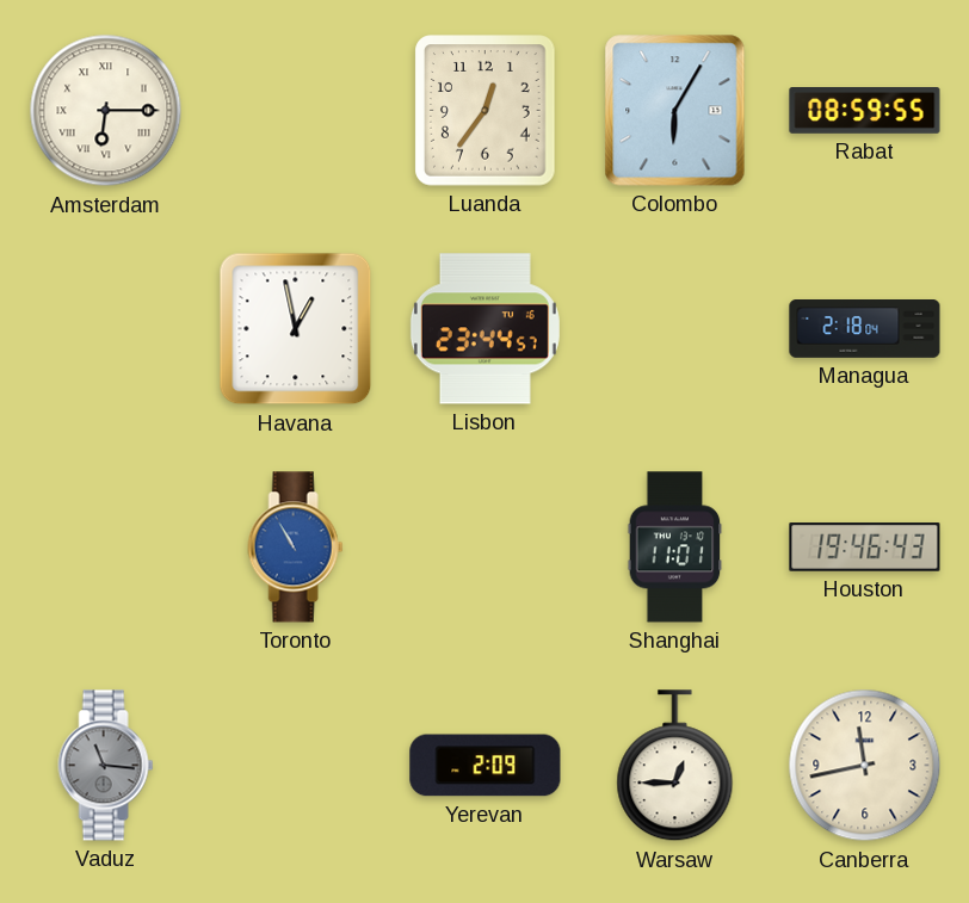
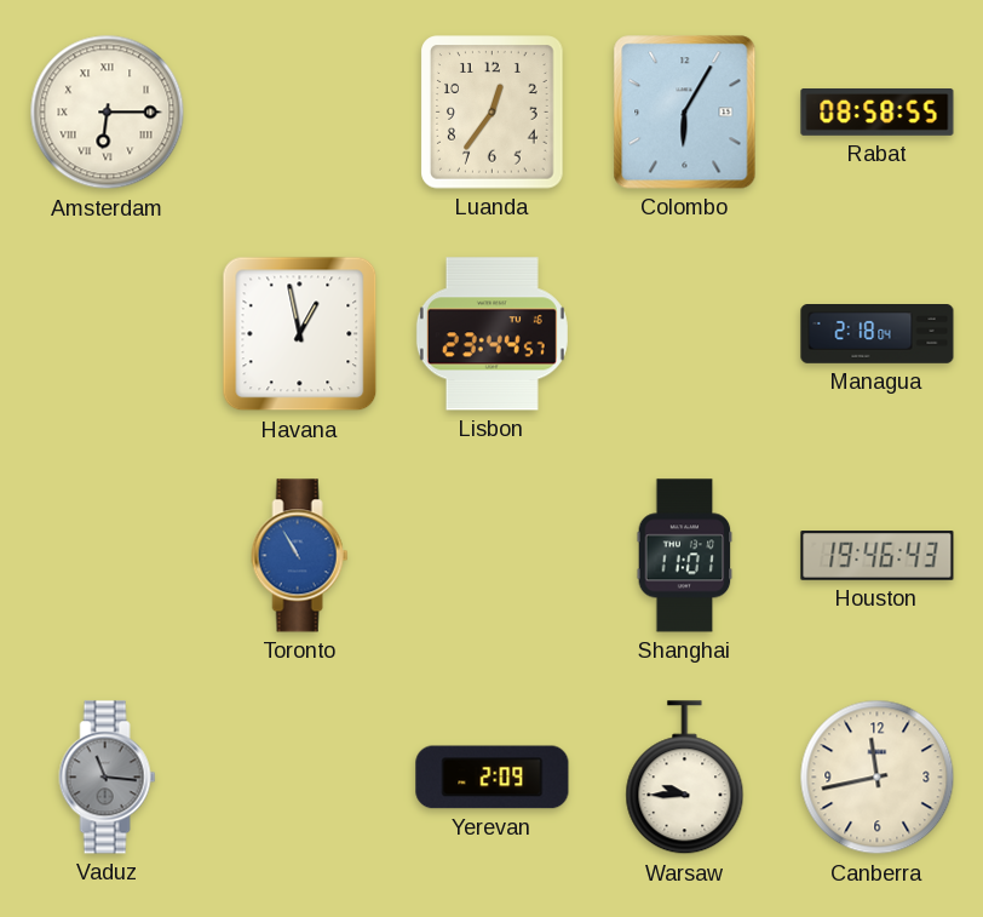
Rabat: 08:59 -> 08:58
Warsaw: 12:45 -> 9:45
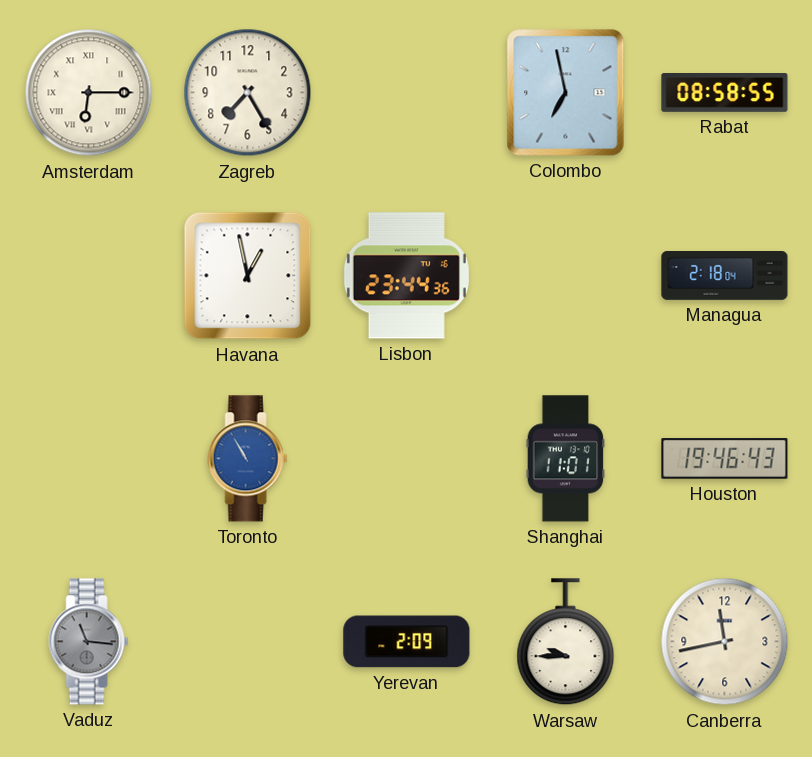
Zagreb: none -> 7:25
Luanda: 12:36 -> none
Colombo: 6:05 -> 6:58
Lisbon: 23:44:57 -> 23:44:36
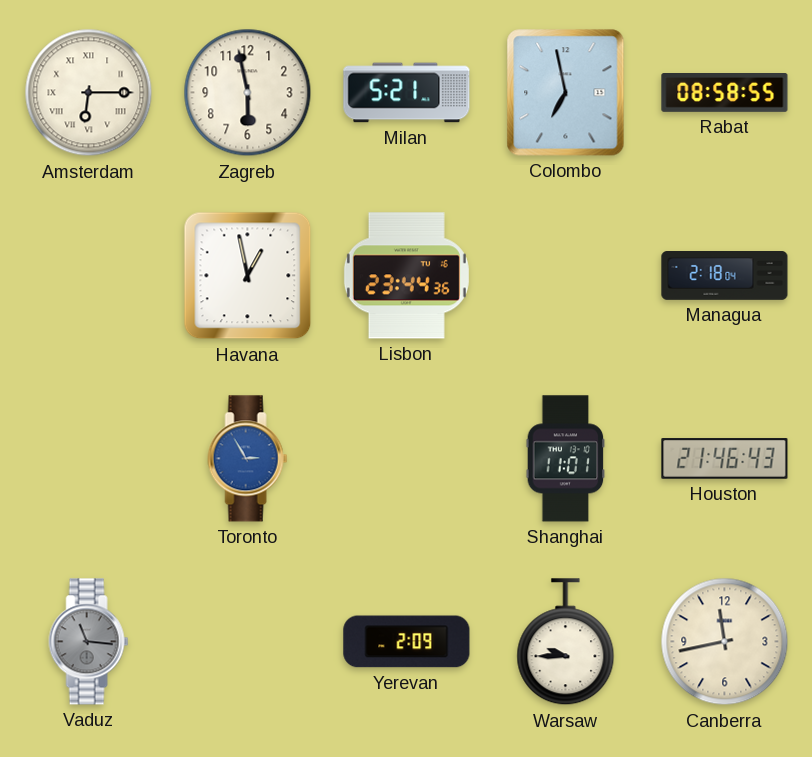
Zagreb: 7:25 -> 5:58
Milan: none -> 5:21
Toronto: 10:55 -> 2:55
Houston: 19:46 -> 21:46
